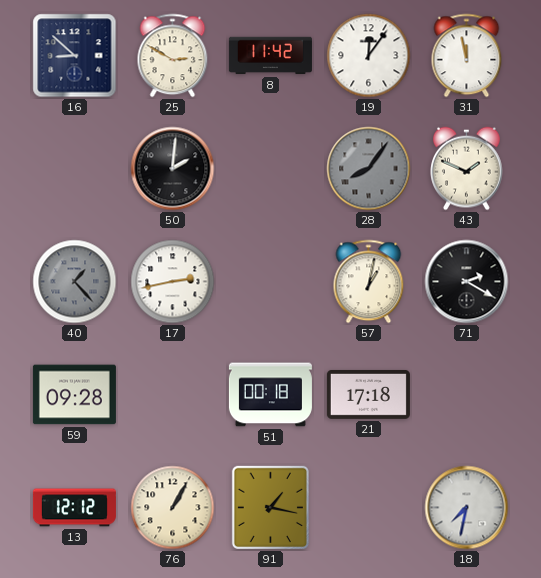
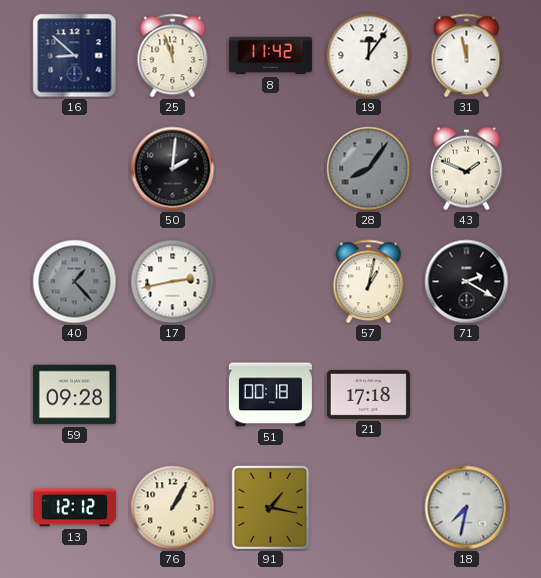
25: 2:50 -> 11:57
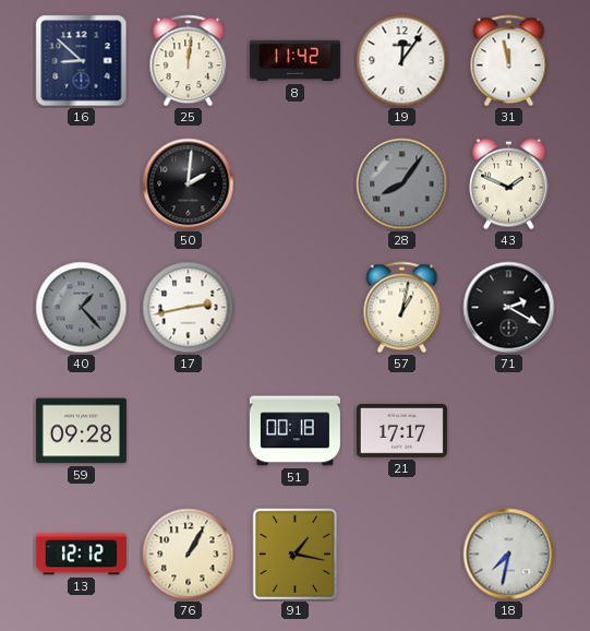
25: 11:57 -> 12:01
21: 17:18 -> 17:17
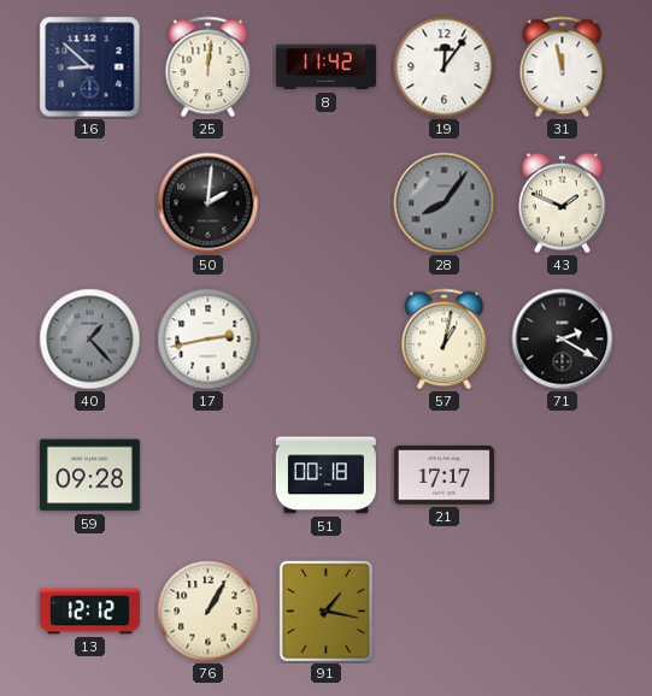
18: 7:32 -> none
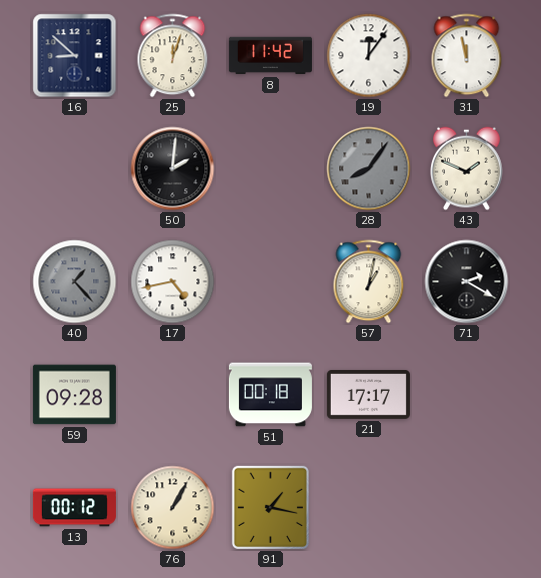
25: 12:01 -> 12:03
17: 2:43 -> 4:43
13: 12:12 -> 00:12
